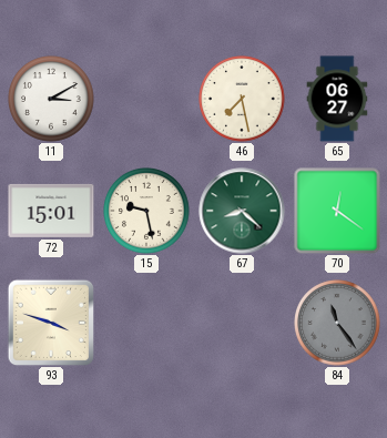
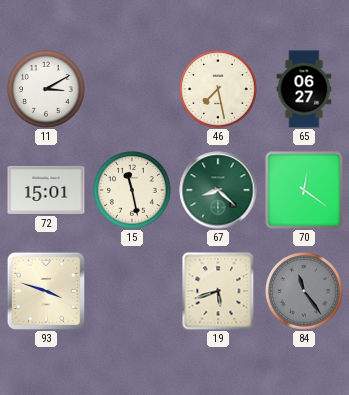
15: 9:28 -> 11:28
19: none -> 5:42
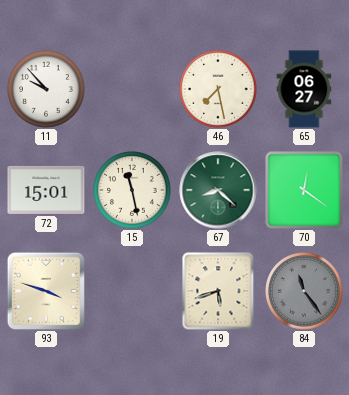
11: 3:10 -> 9:53
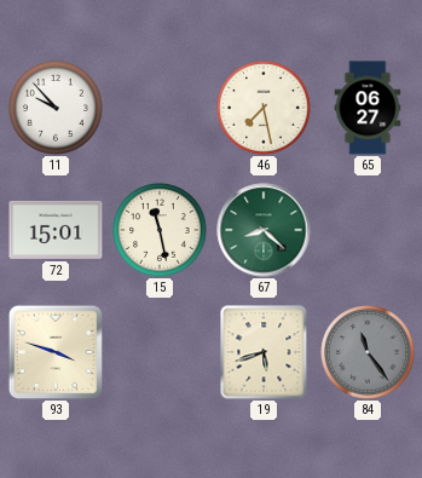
70: 12:21 -> none
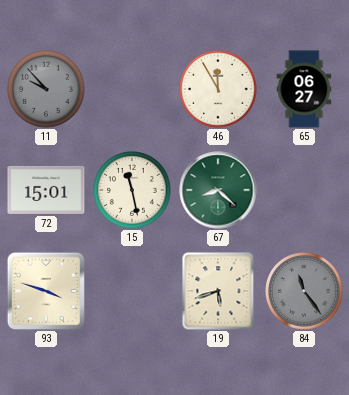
11 dial: white -> grey
46: 7:28 -> 11:55
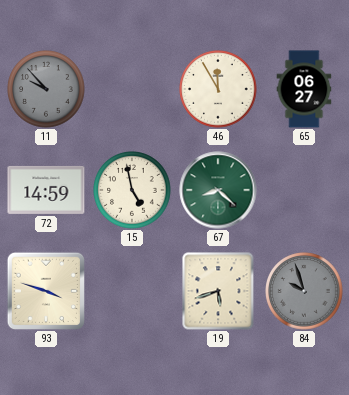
72: 15:01 -> 14:59
15: 11:28 -> 4:58
84: 11:24 -> 9:57
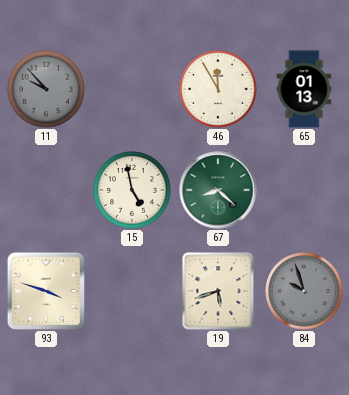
65: 06:27 -> 01:13
72: 14:59 -> none
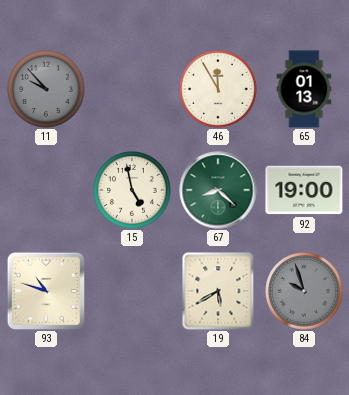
92: none -> 19:00
93: 3:48 -> 10:48
19: 5:42 -> 5:40
